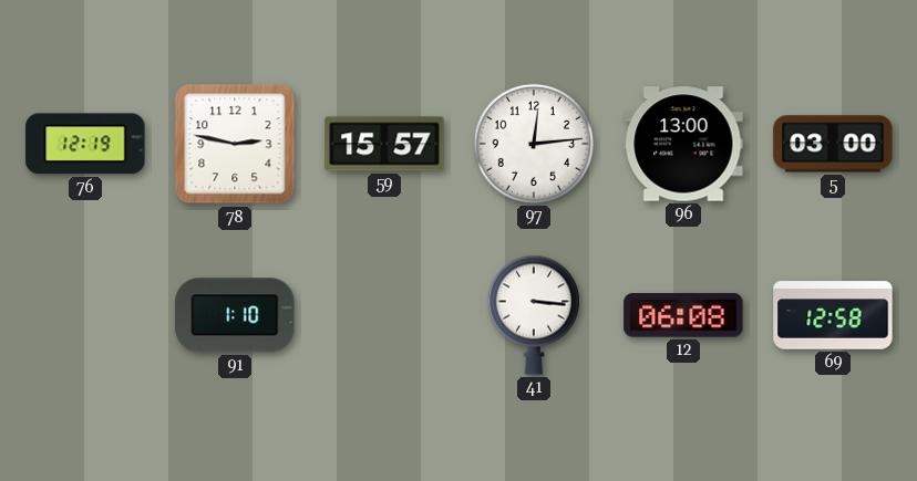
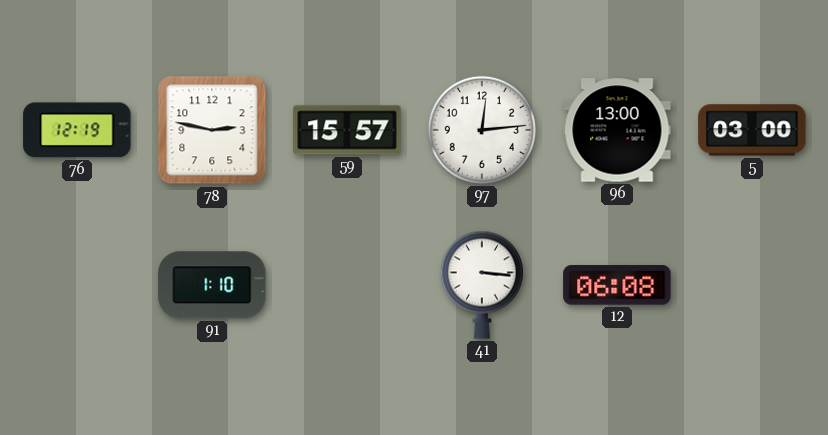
69: 12:58 -> none
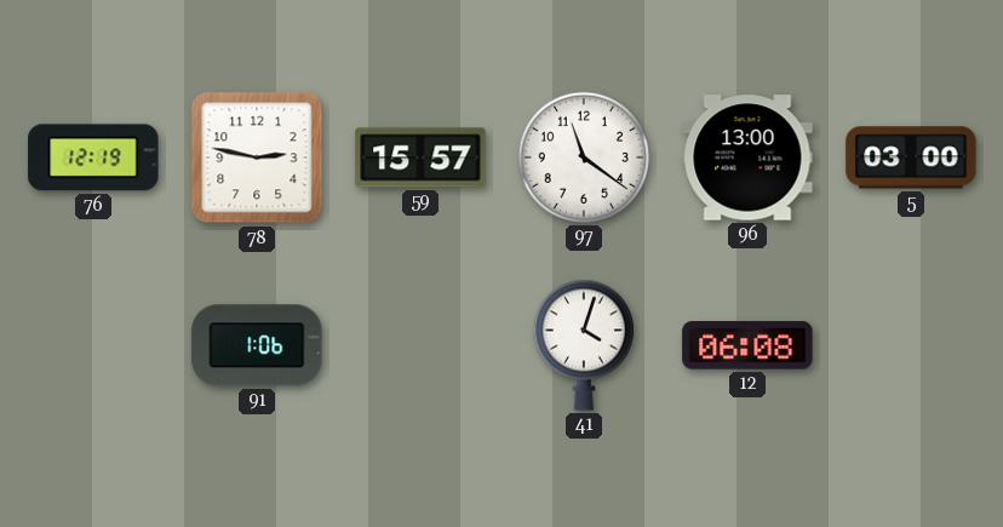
97: 12:14 -> 11:21
91: 1:10 -> 1:06
41: 3:16 -> 4:03
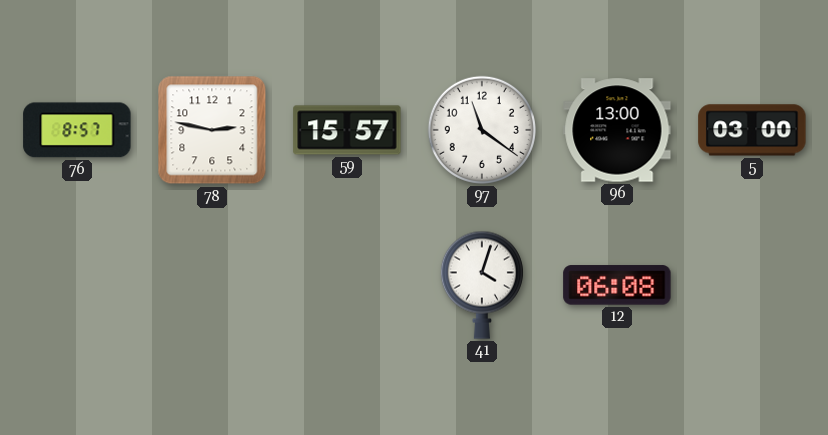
76: 12:19 -> 8:57
91: 1:06 -> none
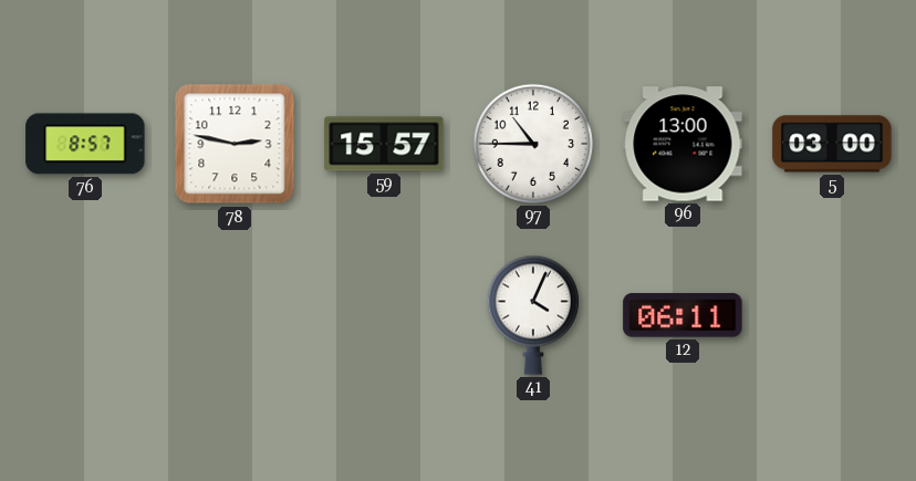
97: 11:21 -> 10:45
41: 4:03 -> 4:04
12: 06:08 -> 06:11
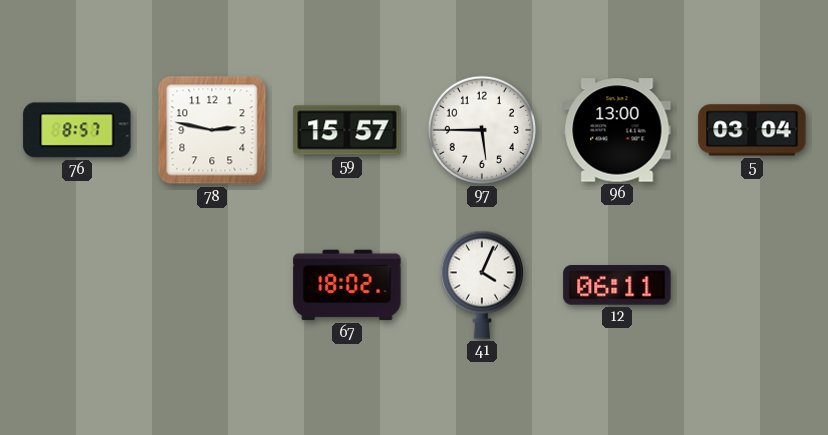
97: 10:45 -> 5:45
5: 03:00 -> 03:04
67: none -> 18:02
